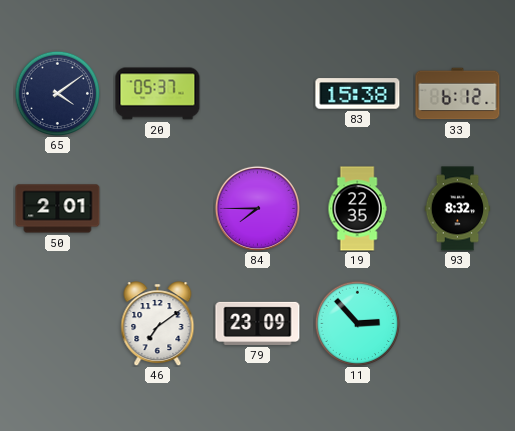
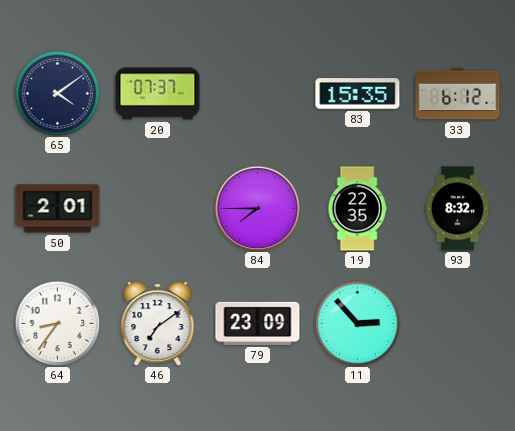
20: 05:37 -> 07:37
83: 15:38 -> 15:35
64: none -> 8:36
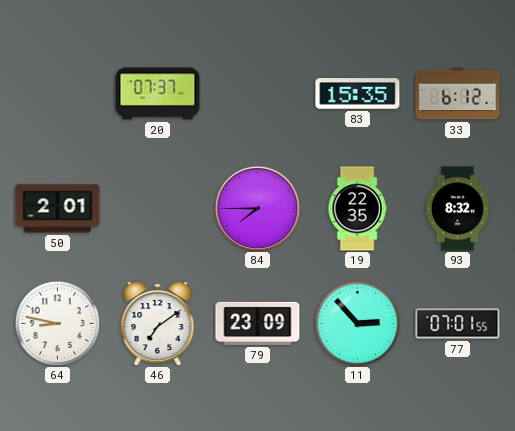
65: 4:09 -> none
64: 8:36 -> 8:47
77: none -> 07:01
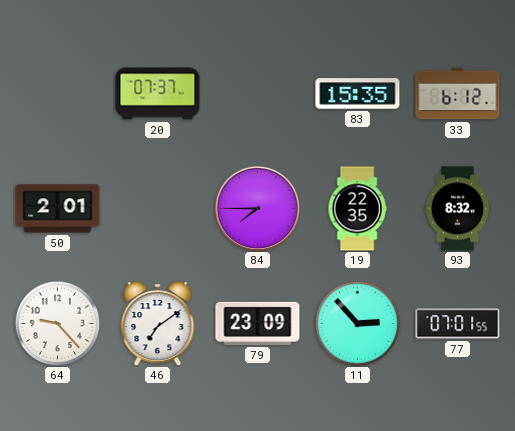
64: 8:47 -> 9:23
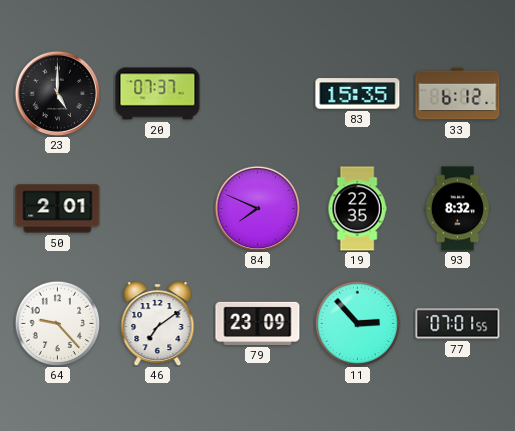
23: none -> 5:00
84: 7:45 -> 7:49
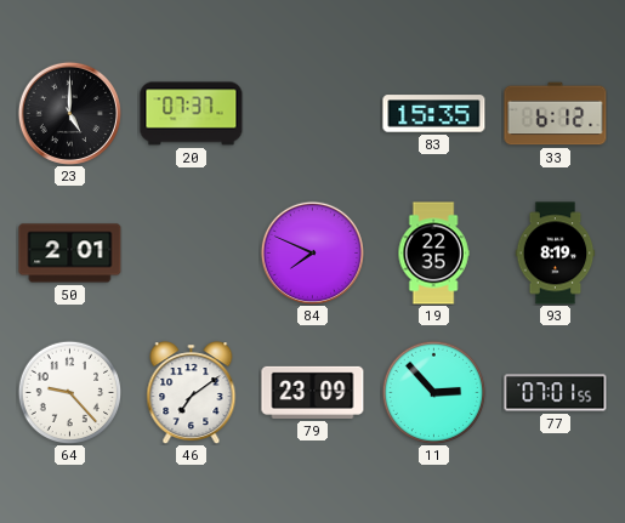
93: 8:32 -> 8:19
